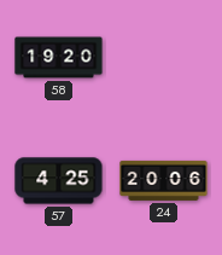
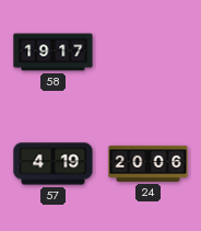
58: 19:20 -> 19:17
57: 4:25 -> 4:19
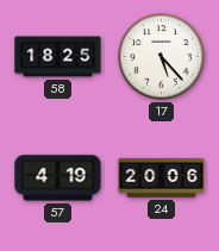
58: 19:17 -> 18:25
17: none -> 5:23
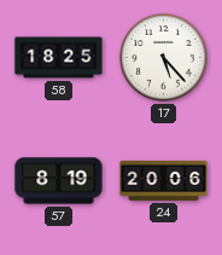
57: 4:19 -> 8:19
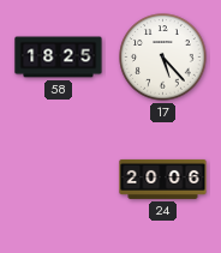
57: 8:19 -> none
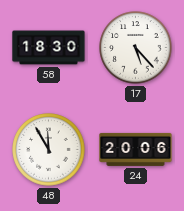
58: 18:25 -> 18:30
48: none -> 11:55
